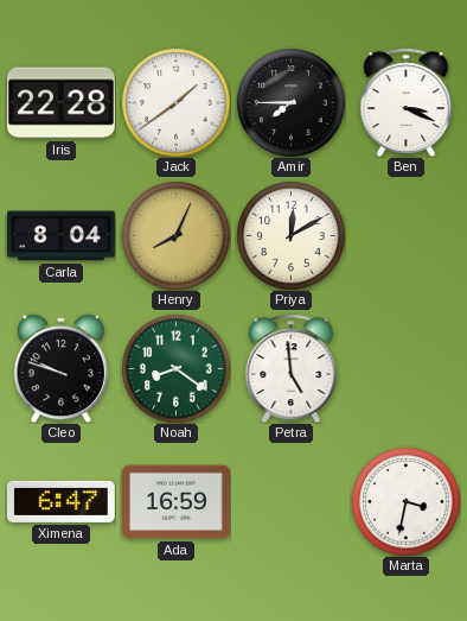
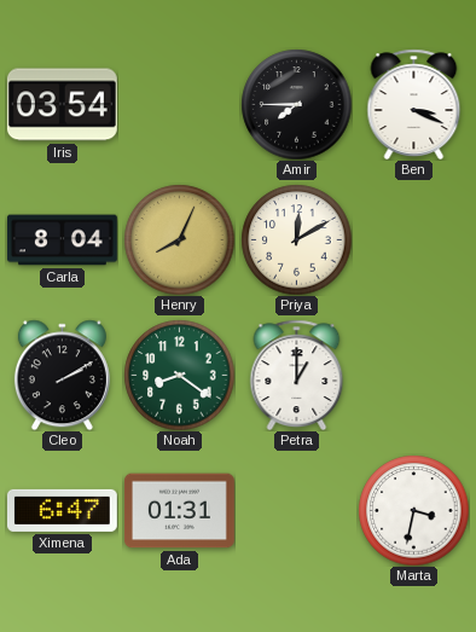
Iris: 22:28 -> 03:54
Jack: 1:39 -> none
Cleo: 9:48 -> 2:10
Petra: 4:59 -> 1:00
Ada: 16:59 -> 01:31
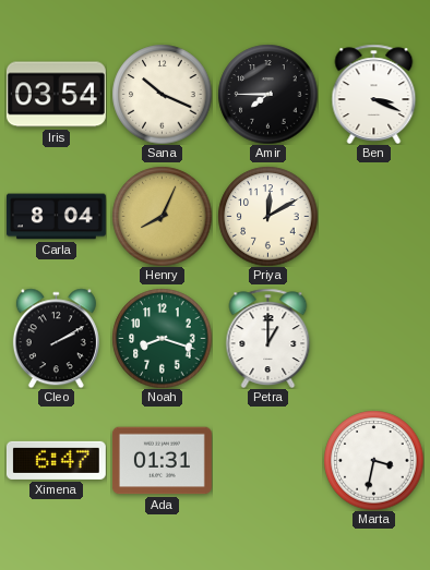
Sana: none -> 10:19
Noah: 8:21 -> 8:18
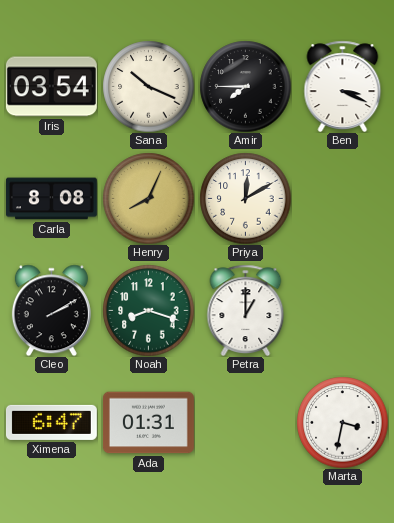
Carla: 8:04 -> 8:08
